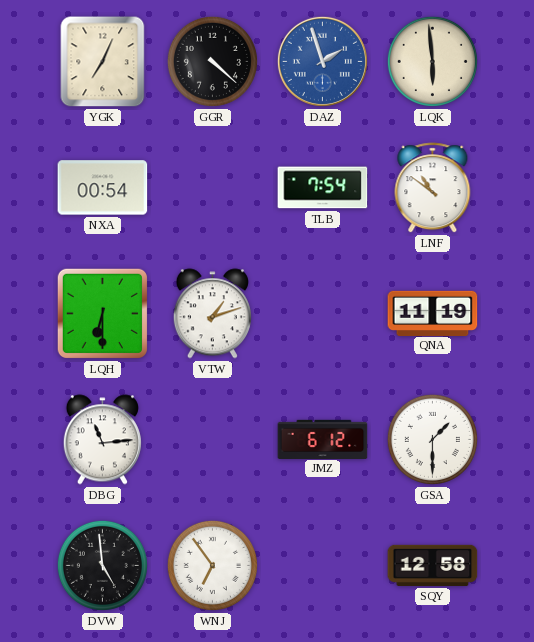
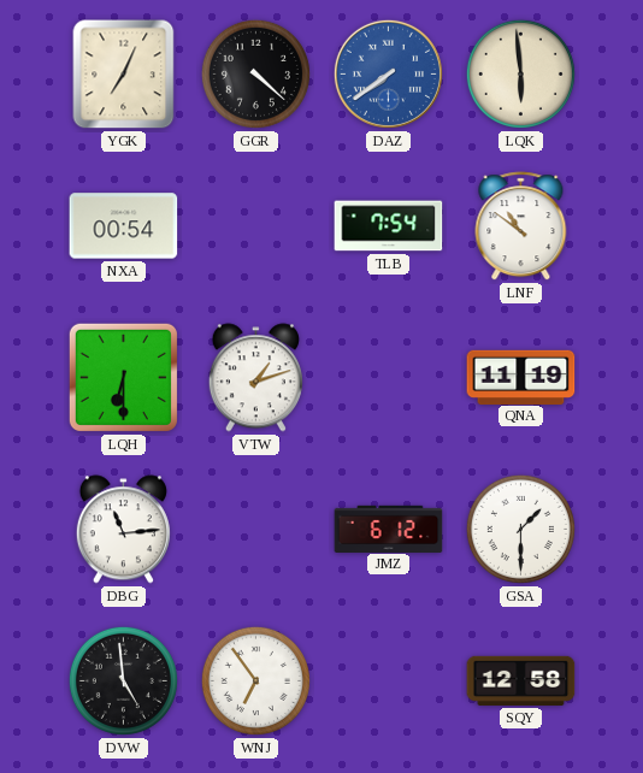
DAZ: 1:57 -> 7:39
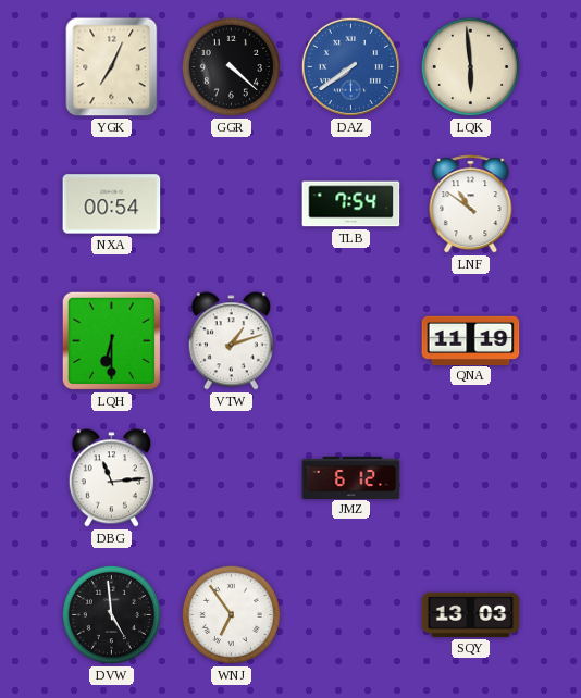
GSA: 1:30 -> none
SQY: 12:58 -> 13:03
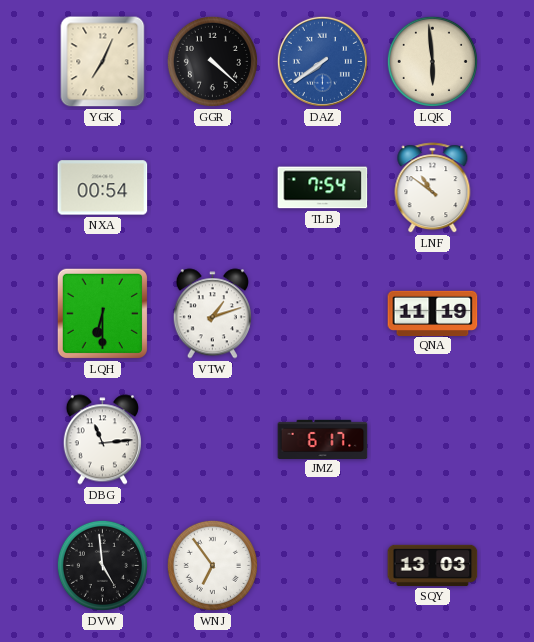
JMZ: 6:12 -> 6:17
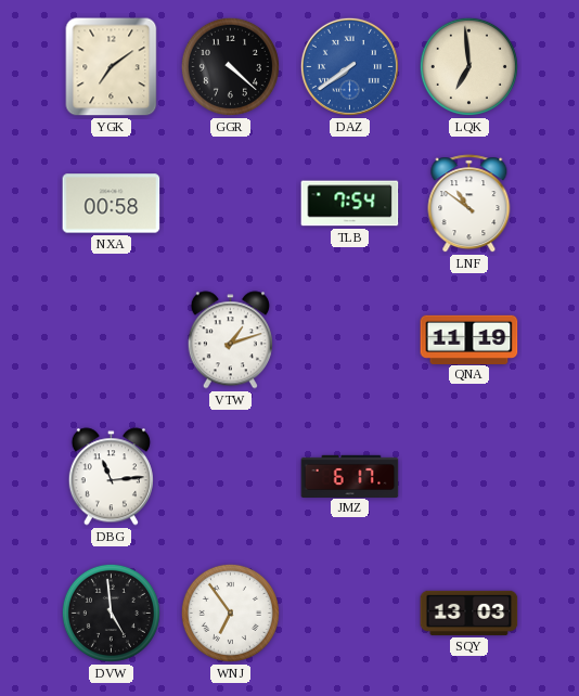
YGK: 7:04 -> 7:09
LQK: 5:59 -> 6:59
NXA: 00:54 -> 00:58
LQH: 6:30 -> none
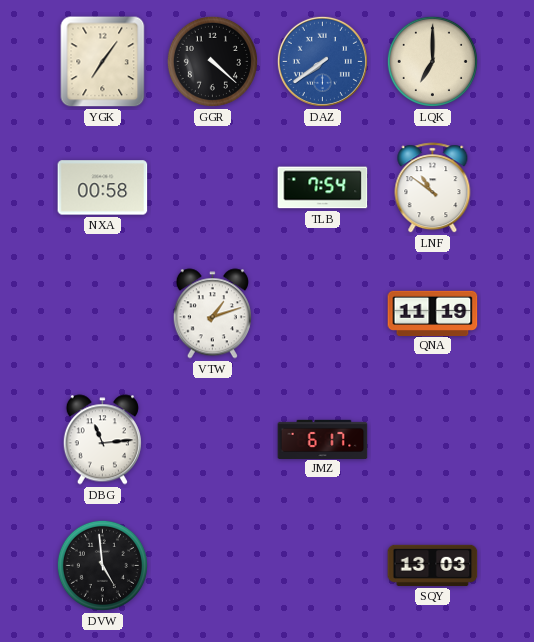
YGK: 7:09 -> 7:06
LQK: 6:59 -> 7:00
WNJ: 6:54 -> none
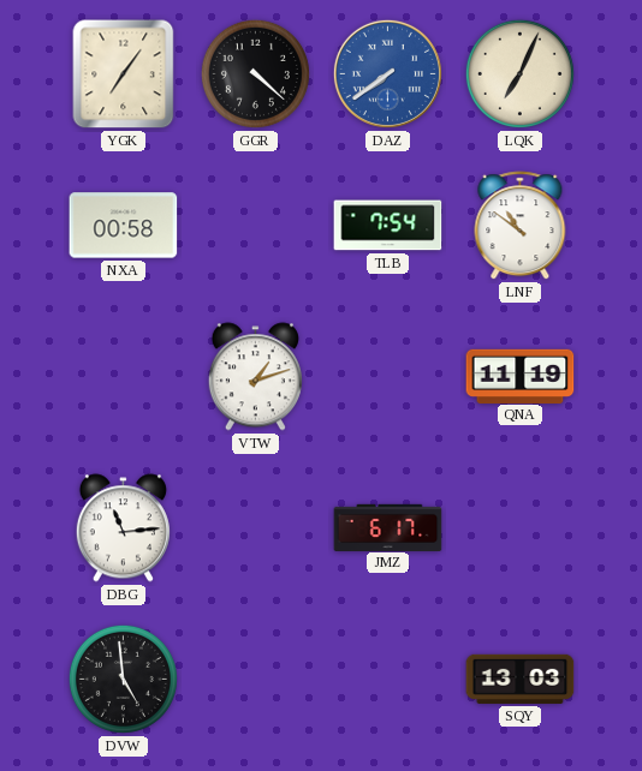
LQK: 7:00 -> 7:04
